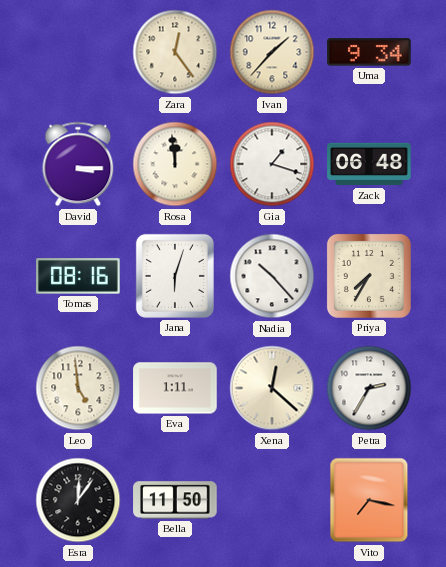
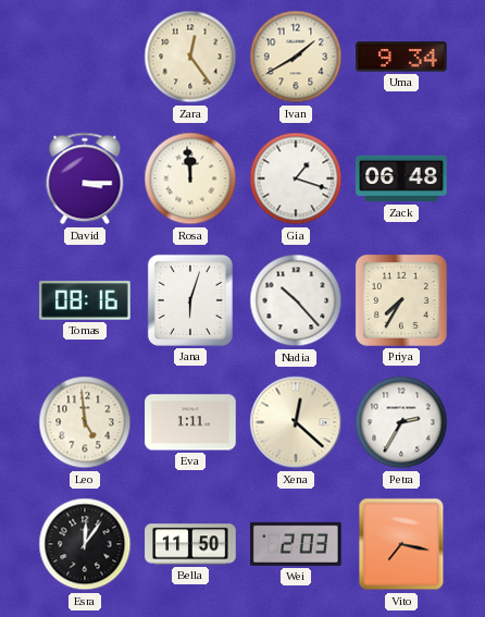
Ivan: 1:37 -> 1:40
Wei: none -> 2:03
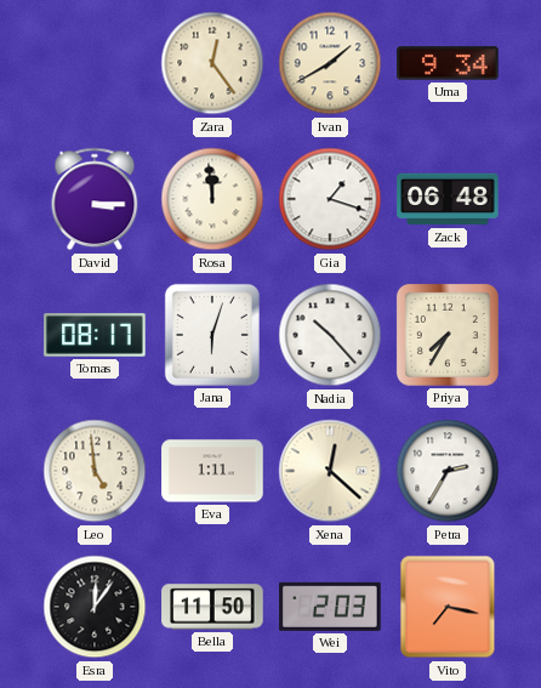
Tomas: 08:16 -> 08:17
